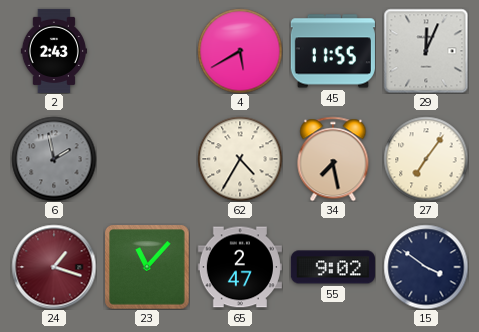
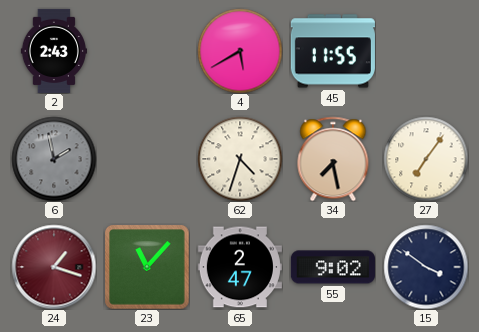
29: 12:04 -> none
62: 4:35 -> 4:33
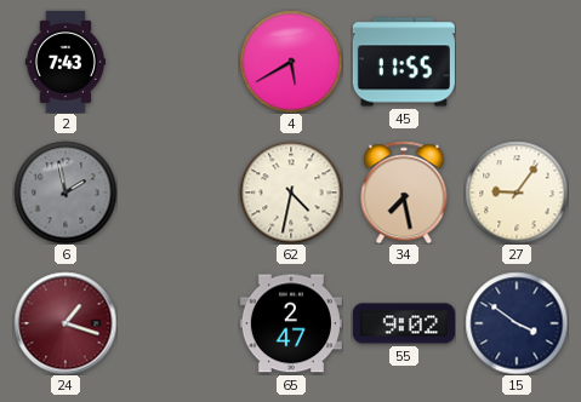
2: 2:43 -> 7:43
62: 4:33 -> 4:32
27: 7:06 -> 9:06
23: 11:07 -> none
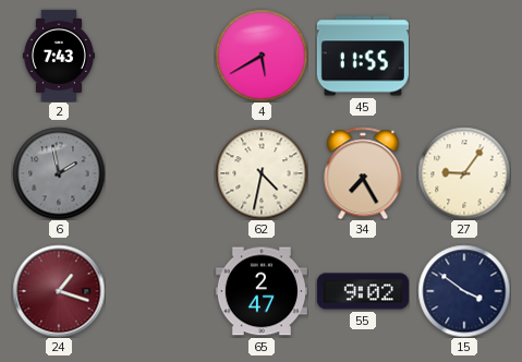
34: 7:28 -> 7:25
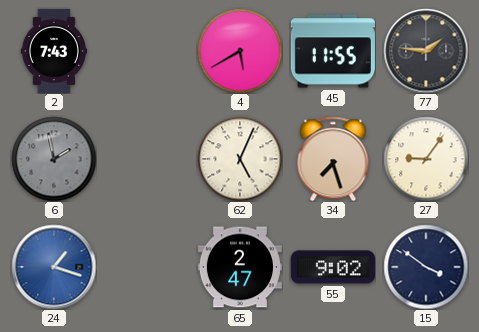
77: none -> 1:46
62: 4:32 -> 5:04
34: 7:25 -> 7:27
24 dial: burgundy -> blue
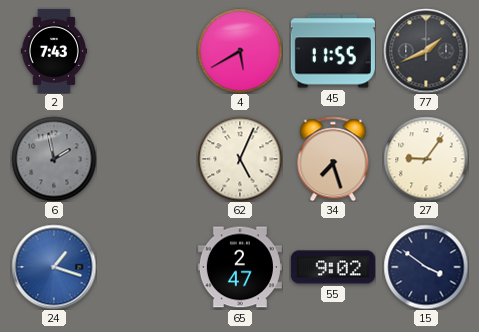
77: 1:46 -> 1:41
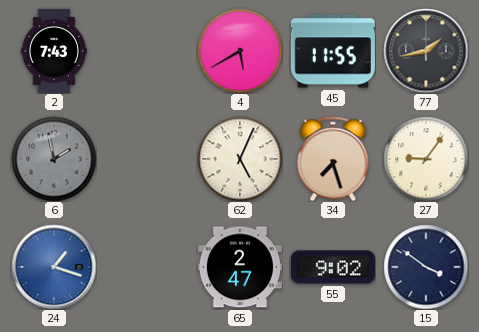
77: 1:41 -> 1:43
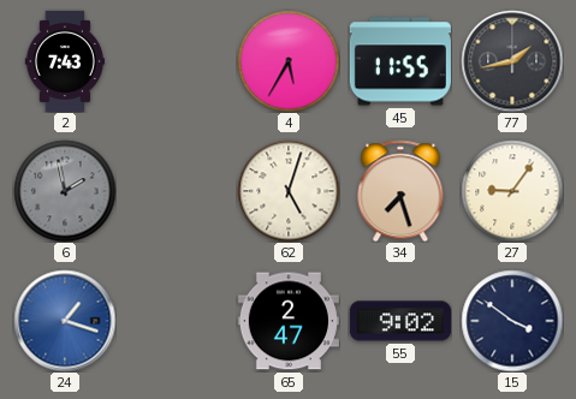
4: 5:40 -> 5:35
62: 5:04 -> 5:03
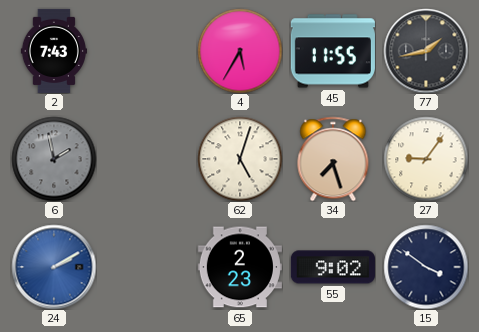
24: 1:18 -> 2:10
65: 2:47 -> 2:23
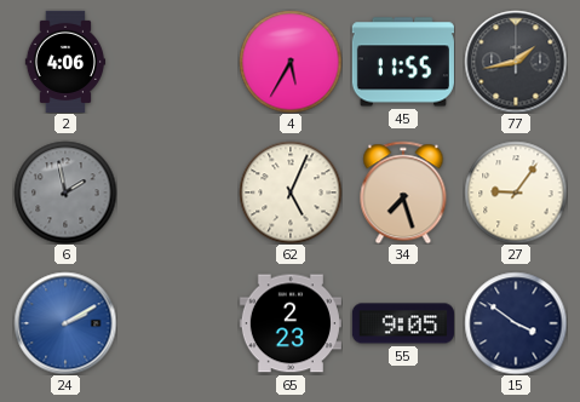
2: 7:43 -> 4:06
62: 5:03 -> 5:04
55: 9:02 -> 9:05
